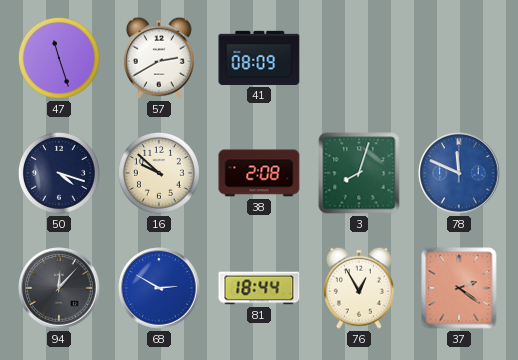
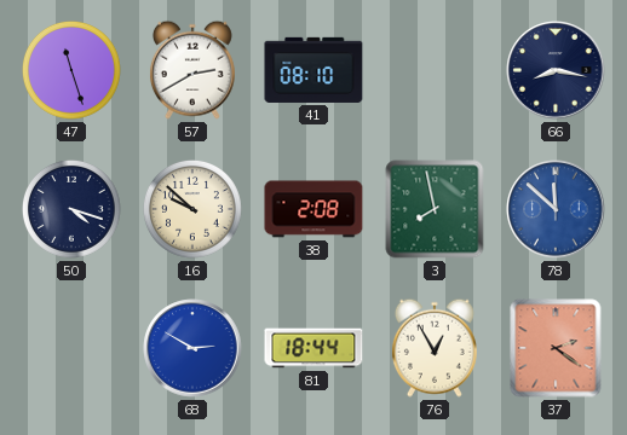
41: 08:09 -> 08:10
66: none -> 8:17
3: 8:03 -> 7:58
78: 11:49 -> 11:52
94: 12:07 -> none
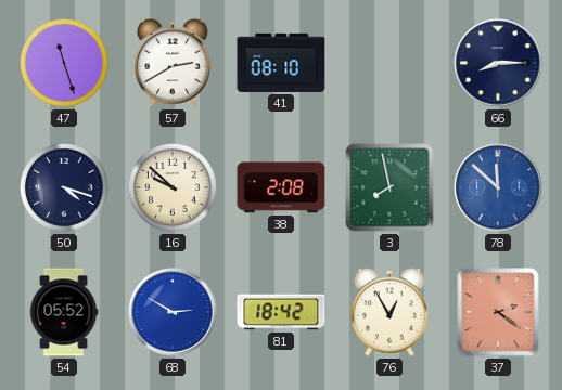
66: 8:17 -> 8:15
54: none -> 05:52
81: 18:44 -> 18:42
